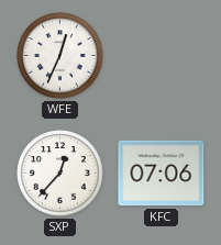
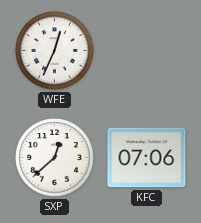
SXP: 12:37 -> 12:38
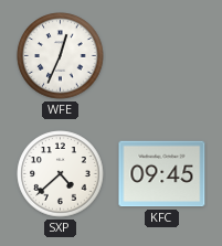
SXP: 12:38 -> 4:38
KFC: 07:06 -> 09:45
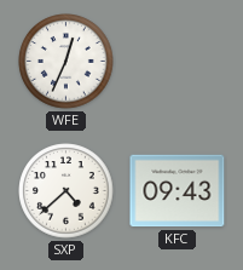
KFC: 09:45 -> 09:43
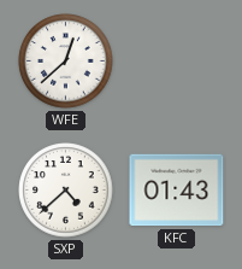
WFE: 12:34 -> 12:38
KFC: 09:43 -> 01:43
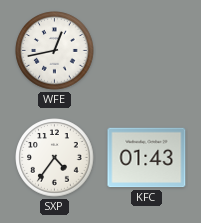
WFE: 12:38 -> 12:43
SXP: 4:38 -> 4:36
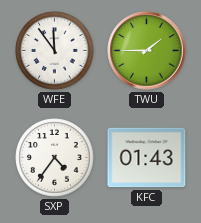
WFE: 12:43 -> 11:54
TWU: none -> 1:45
